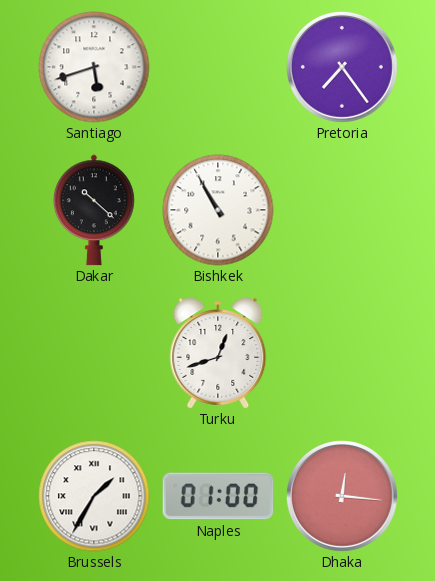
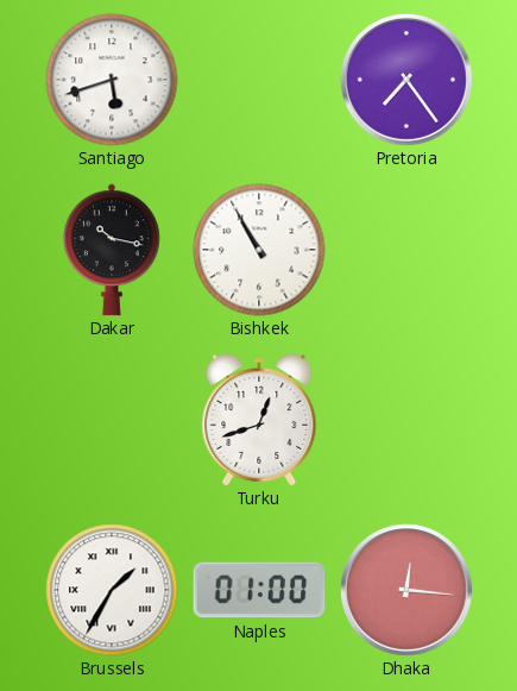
Dakar: 10:22 -> 10:17
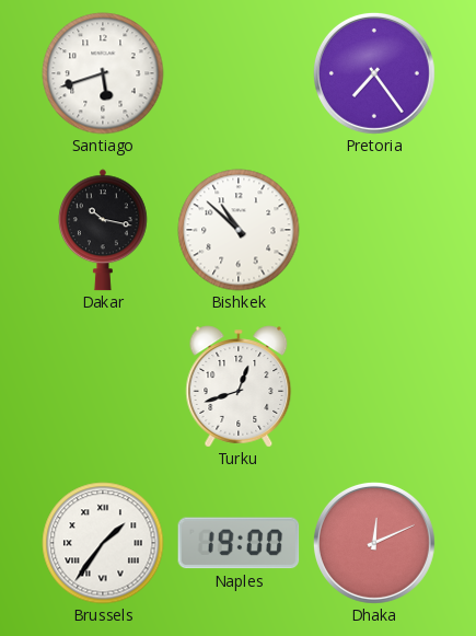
Bishkek: 10:55 -> 10:52
Brussels: 1:35 -> 1:36
Naples: 01:00 -> 19:00
Dhaka: 12:16 -> 12:11
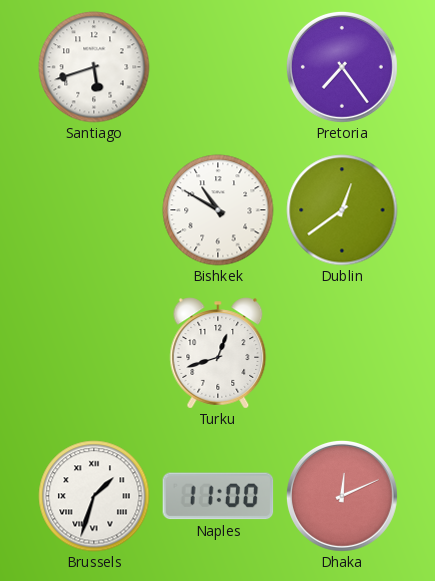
Dakar: 10:17 -> none
Bishkek: 10:52 -> 10:50
Dublin: none -> 12:39
Brussels: 1:36 -> 1:33
Naples: 19:00 -> 11:00
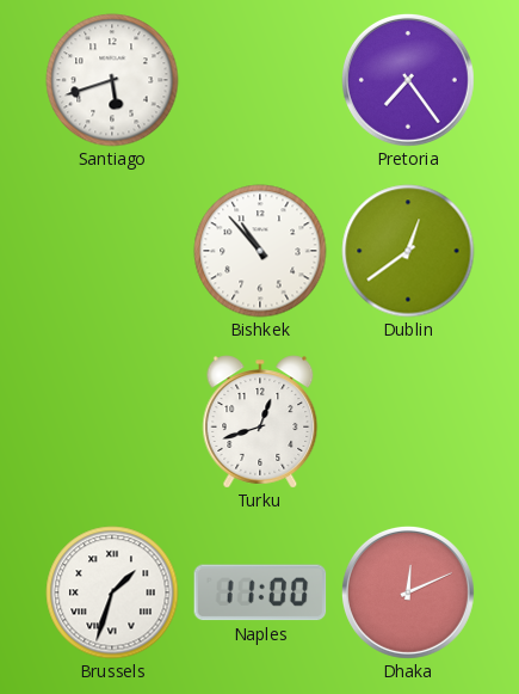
Bishkek: 10:50 -> 10:53
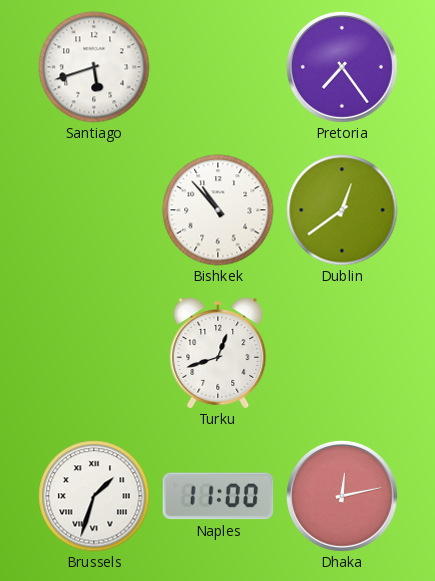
Dhaka: 12:11 -> 12:13
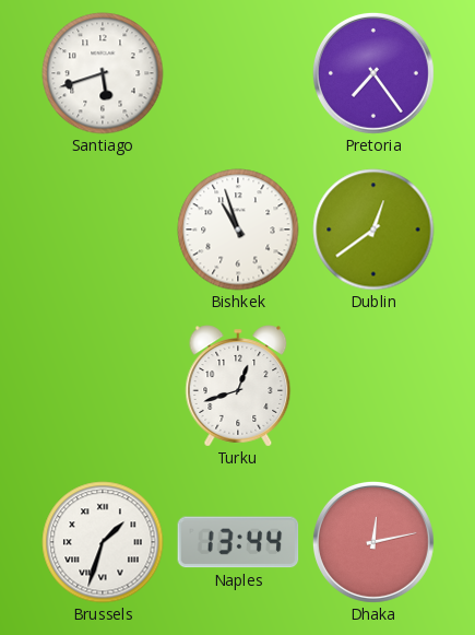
Bishkek: 10:53 -> 10:57
Naples: 11:00 -> 13:44
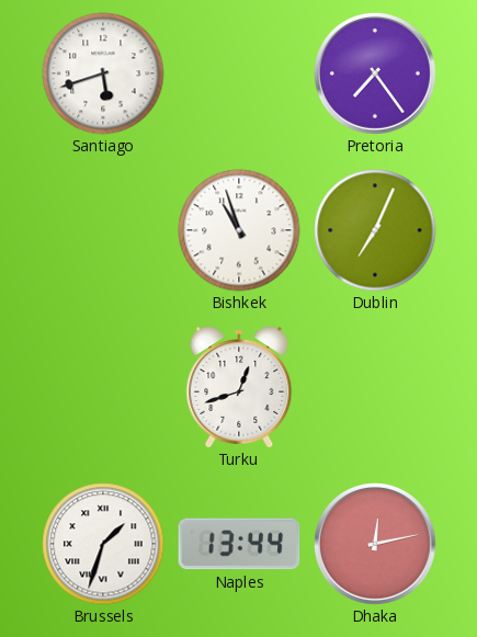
Dublin: 12:39 -> 7:04
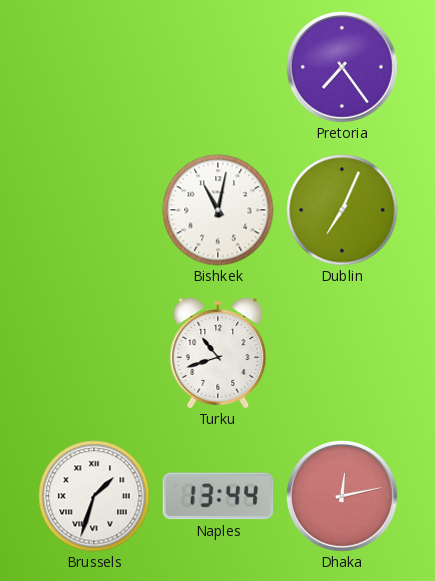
Santiago: 5:42 -> none
Bishkek: 10:57 -> 11:02
Turku: 12:42 -> 10:42
